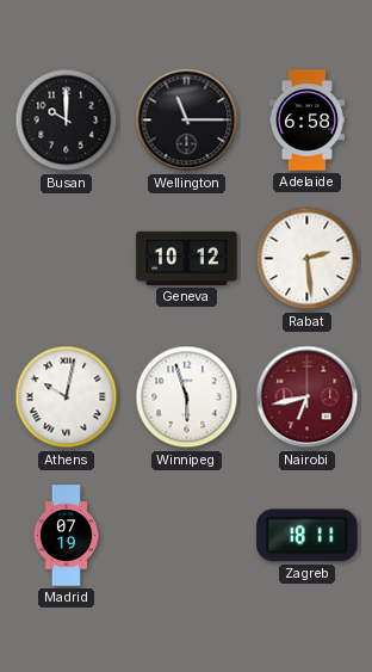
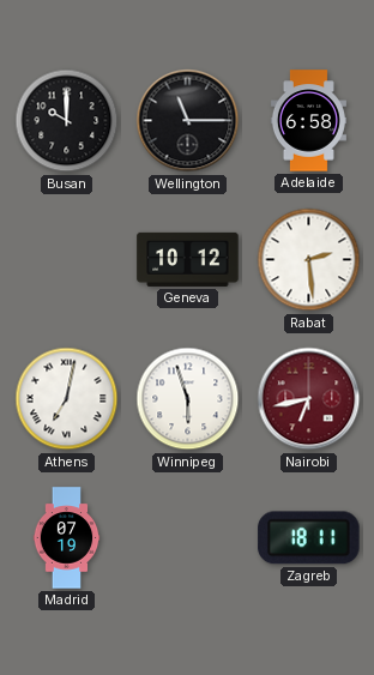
Athens: 10:02 -> 7:02
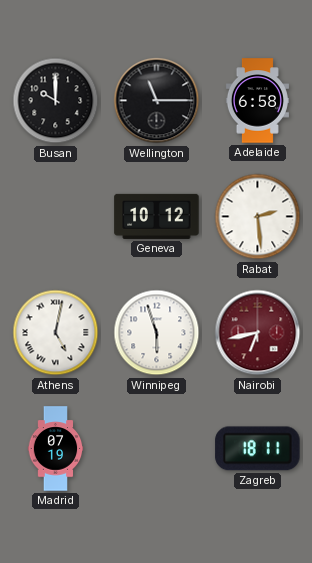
Athens: 7:02 -> 5:02
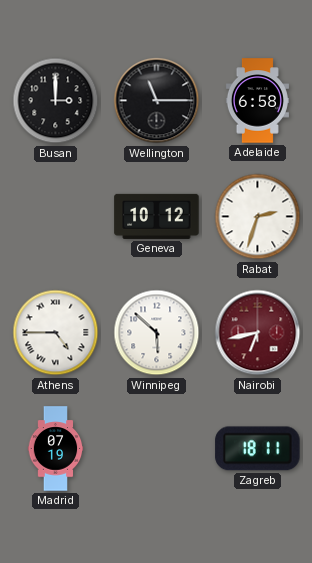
Busan: 10:00 -> 3:00
Rabat: 2:29 -> 2:33
Athens: 5:02 -> 4:45
Winnipeg: 5:57 -> 5:52
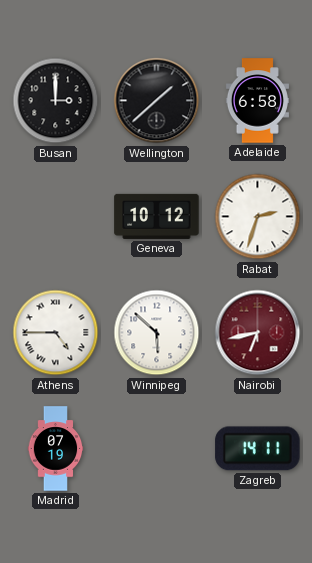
Wellington: 11:15 -> 1:38
Zagreb: 18:11 -> 14:11
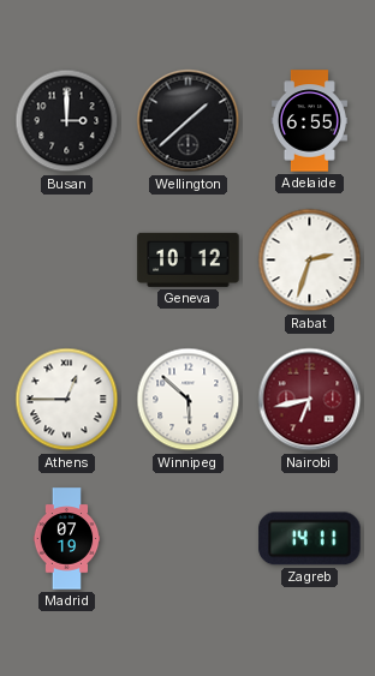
Adelaide: 6:58 -> 6:55
Athens: 4:45 -> 12:45
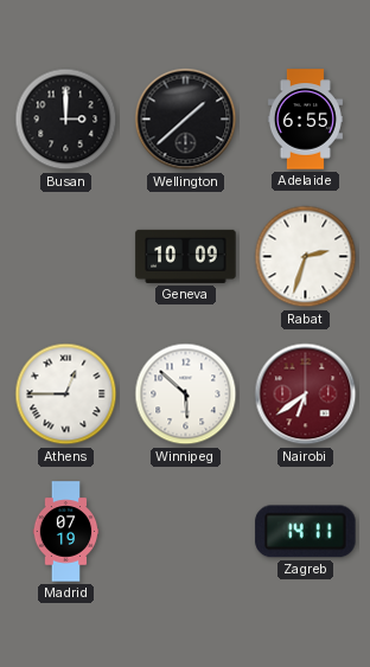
Geneva: 10:12 -> 10:09
Nairobi: 6:43 -> 6:39
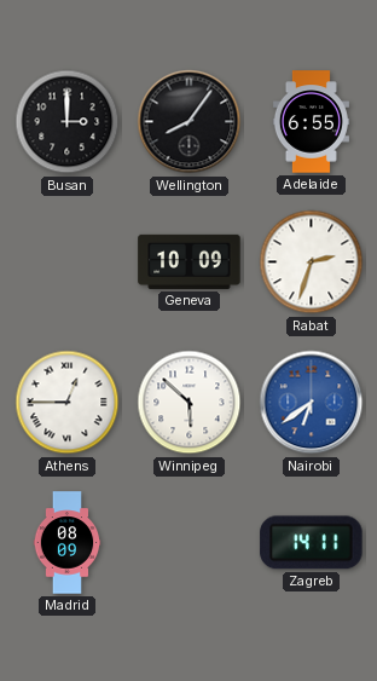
Wellington: 1:38 -> 8:06
Nairobi dial: burgundy -> blue
Madrid: 07:19 -> 08:09
